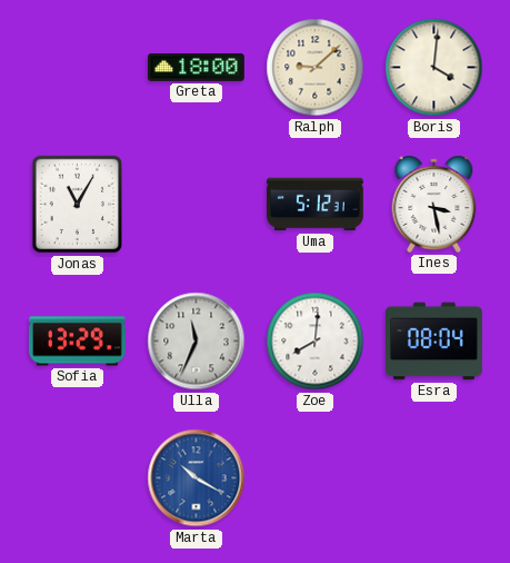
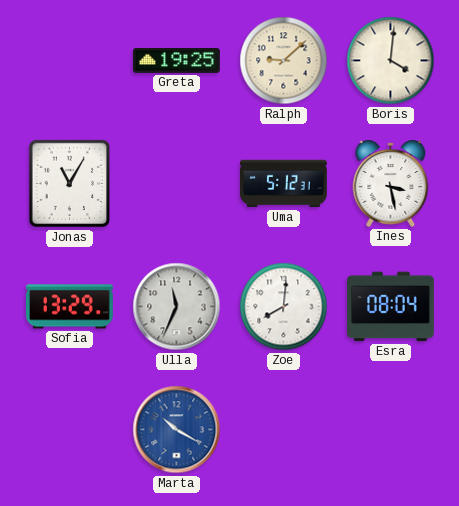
Greta: 18:00 -> 19:25
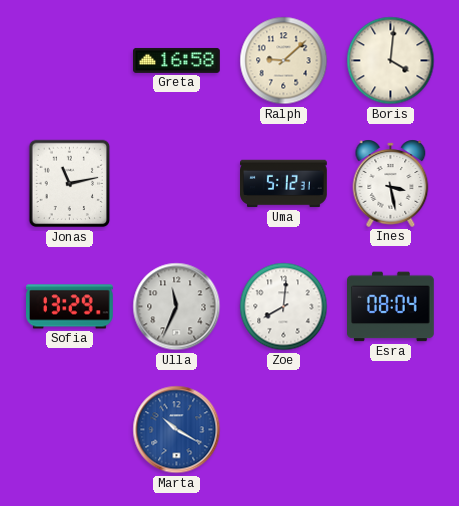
Greta: 19:25 -> 16:58
Jonas: 11:05 -> 11:13
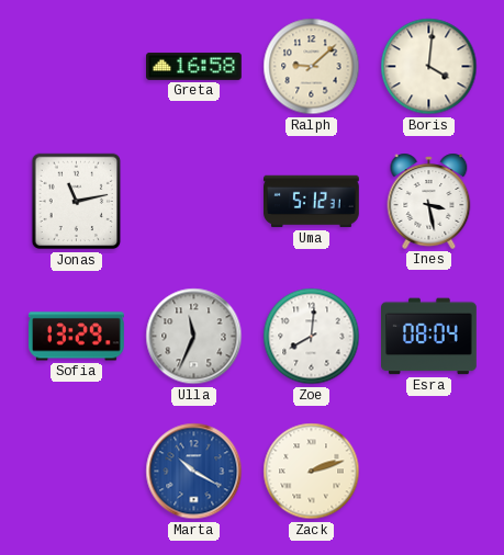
Zack: none -> 2:12
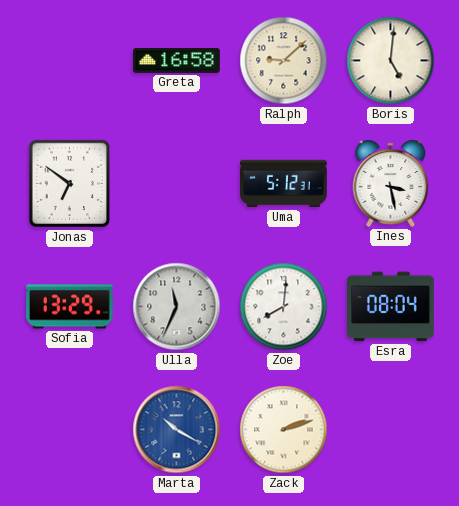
Boris: 4:01 -> 5:01
Jonas: 11:13 -> 6:51
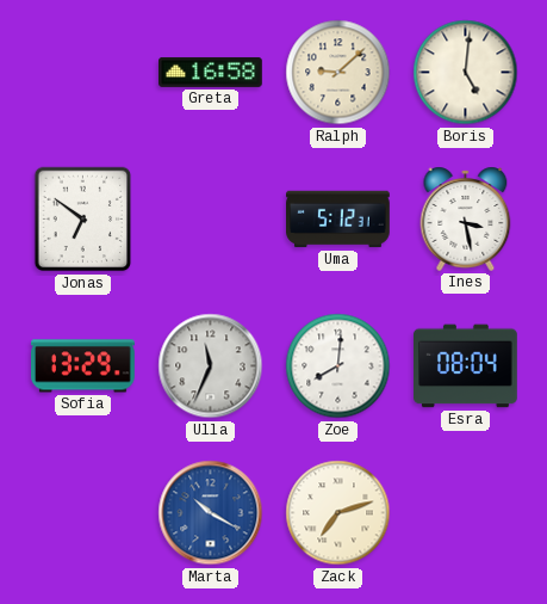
Zack: 2:12 -> 7:12
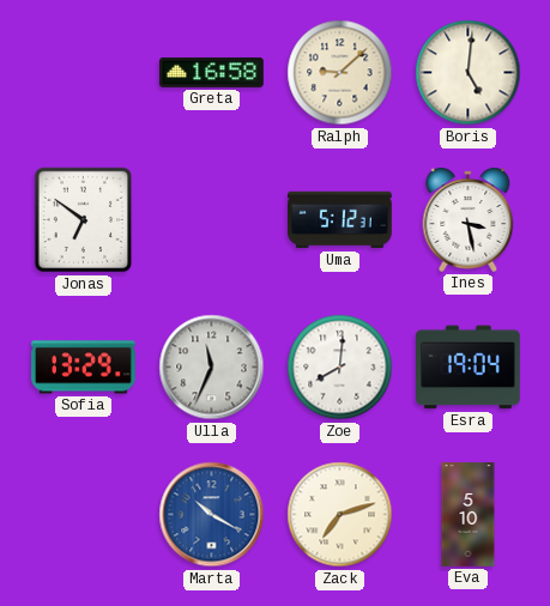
Esra: 08:04 -> 19:04
Eva: none -> 5:10
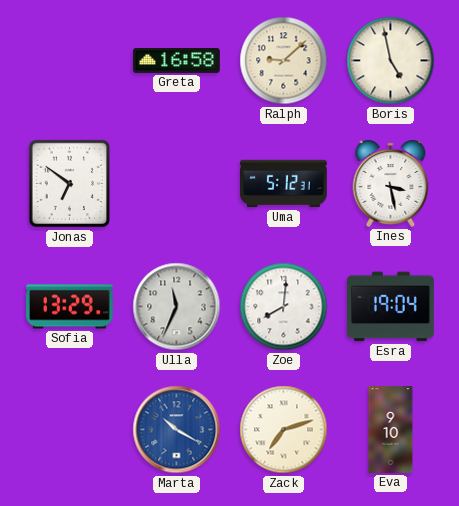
Boris: 5:01 -> 4:58
Eva: 5:10 -> 9:10
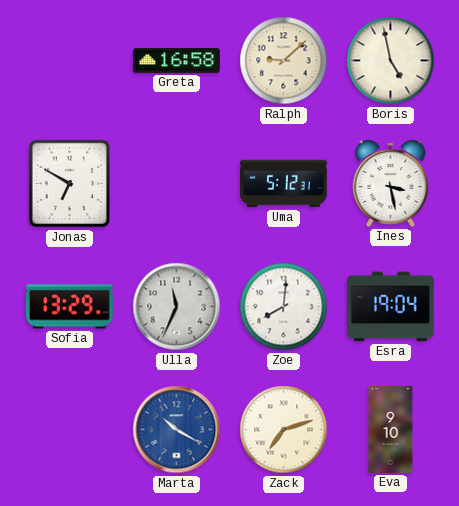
Jonas: 6:51 -> 6:50
